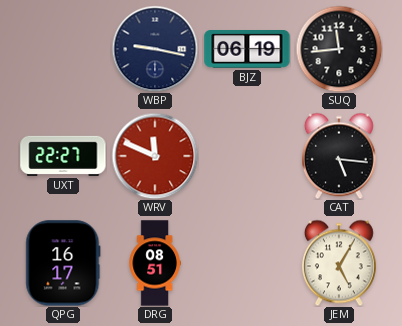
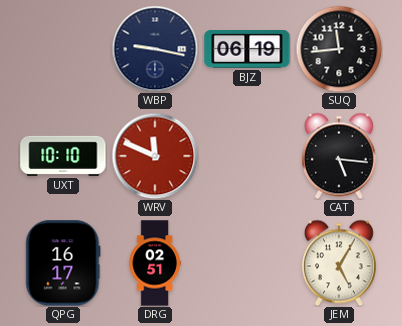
UXT: 22:27 -> 10:10
DRG: 08:51 -> 02:51
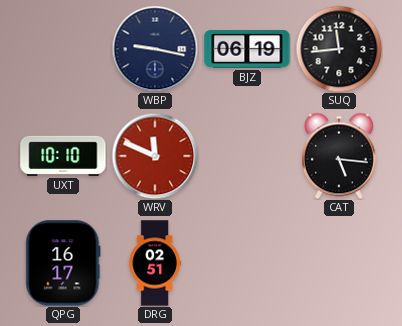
JEM: 5:05 -> none
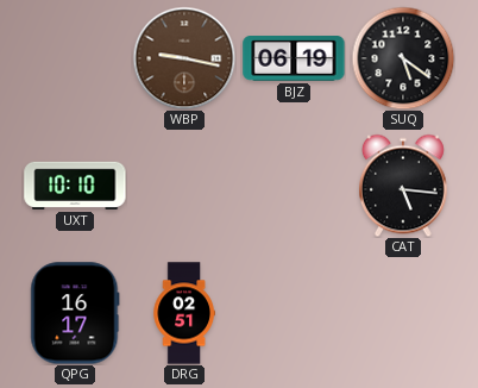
WBP dial: navy -> brown
SUQ: 11:44 -> 5:21
WRV: 11:49 -> none
